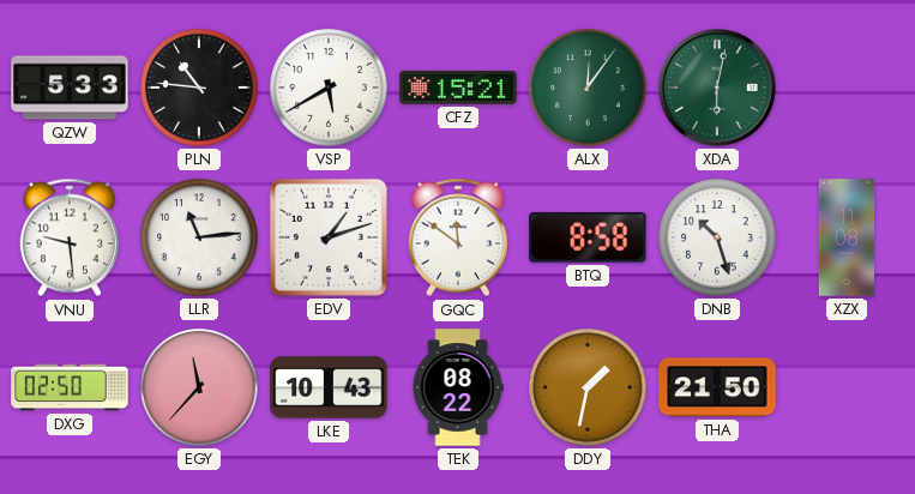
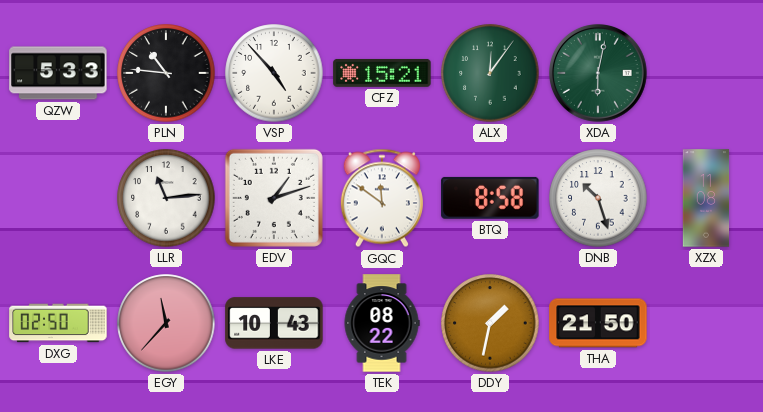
VSP: 5:40 -> 4:53
VNU: 9:29 -> none
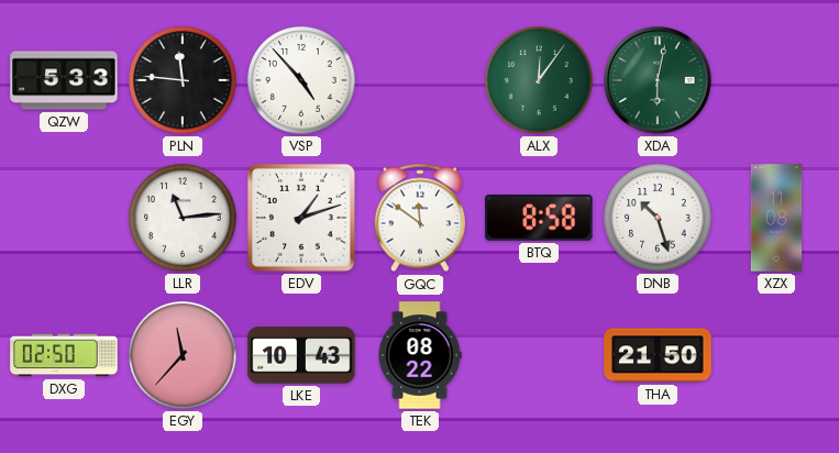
PLN: 10:46 -> 11:46
CFZ: 15:21 -> none
DDY: 1:32 -> none
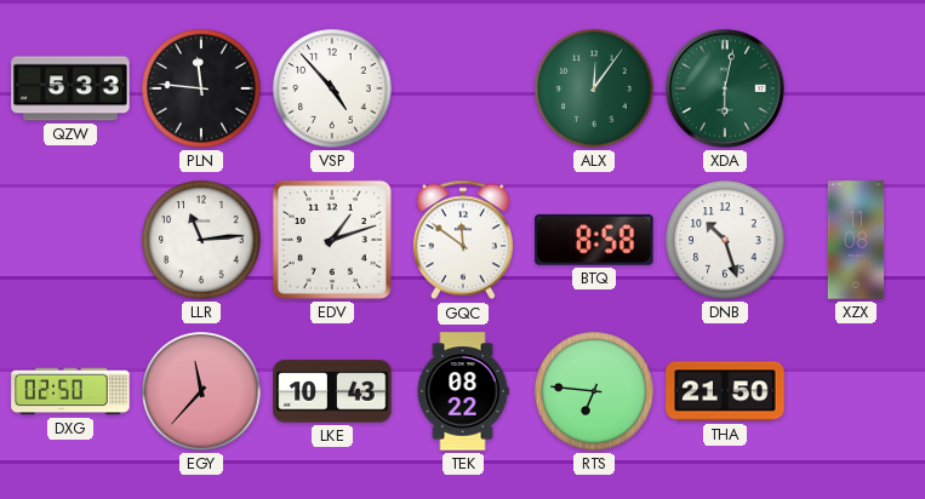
RTS: none -> 6:46
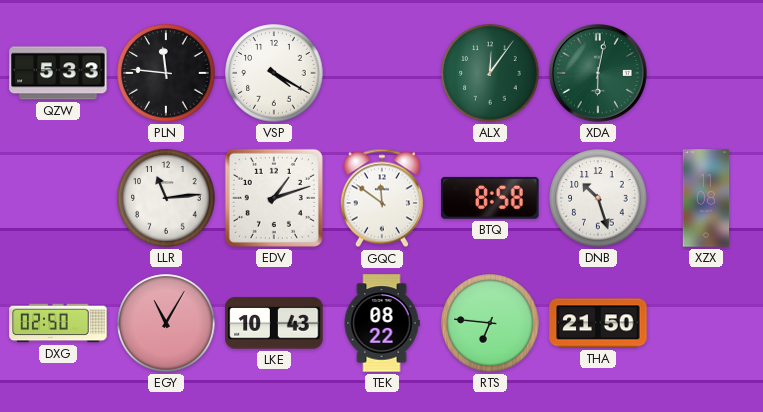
VSP: 4:53 -> 4:20
EGY: 11:37 -> 11:05
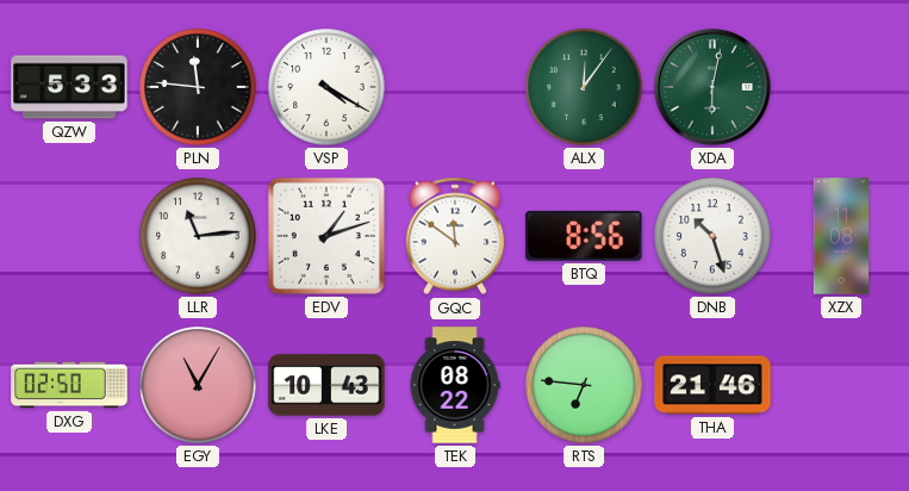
BTQ: 8:58 -> 8:56
THA: 21:50 -> 21:46
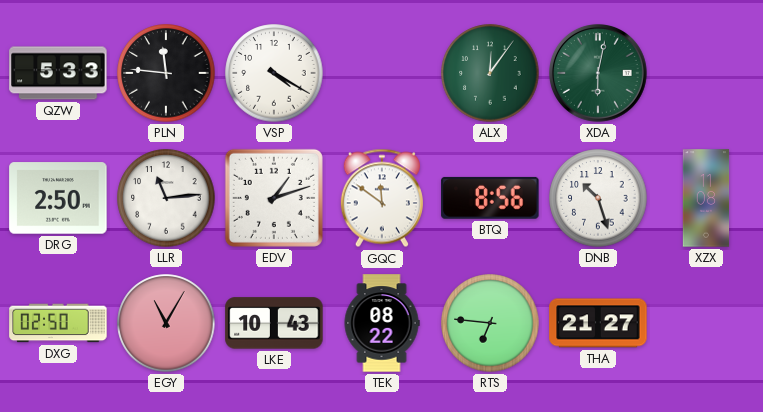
DRG: none -> 2:50
THA: 21:46 -> 21:27
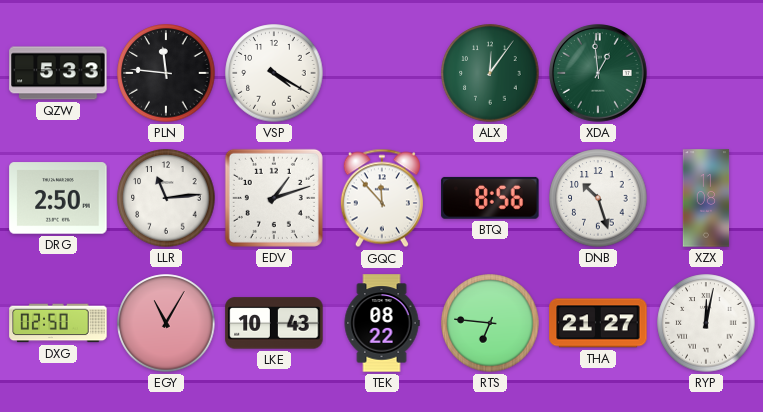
XDA: 6:02 -> 12:59
GQC: 11:51 -> 11:53
RYP: none -> 12:02
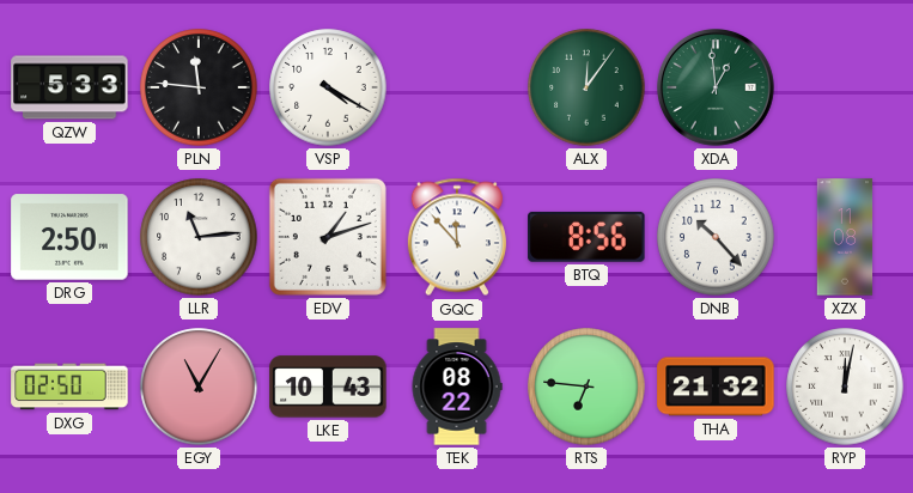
DNB: 10:27 -> 10:23
THA: 21:27 -> 21:32
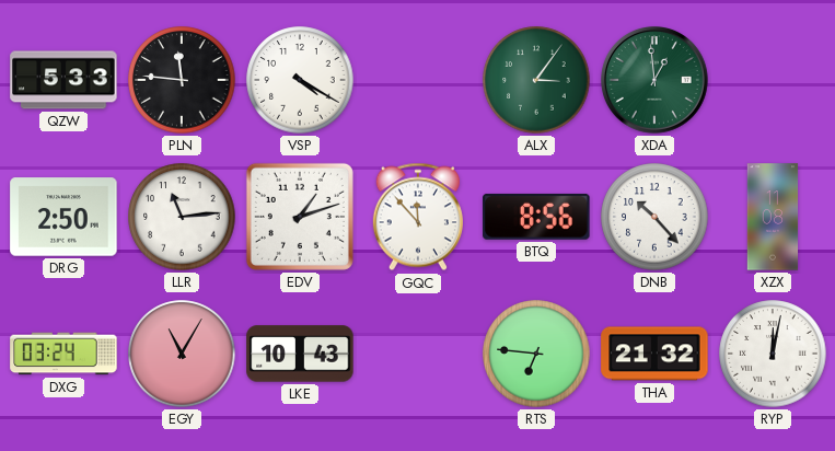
ALX: 12:06 -> 3:06
DXG: 02:50 -> 03:24
TEK: 08:22 -> none
